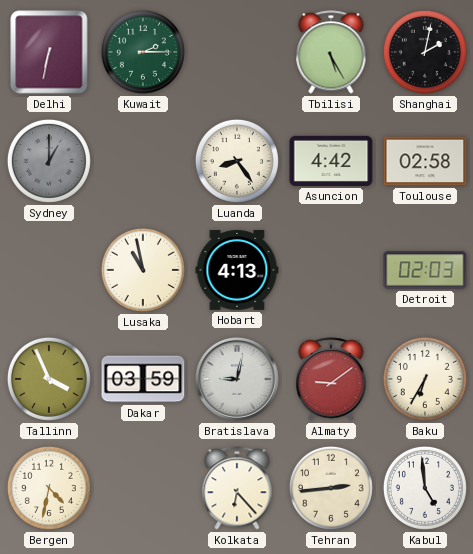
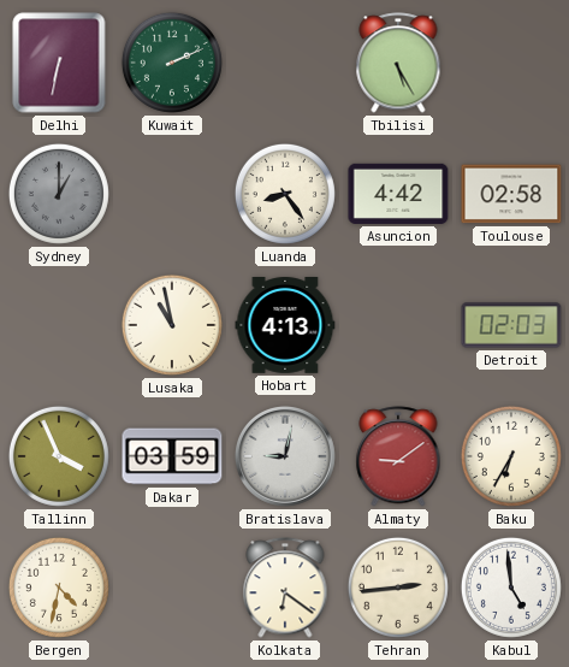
Kuwait: 2:15 -> 2:11
Shanghai: 2:02 -> none
Kolkata: 6:23 -> 6:21
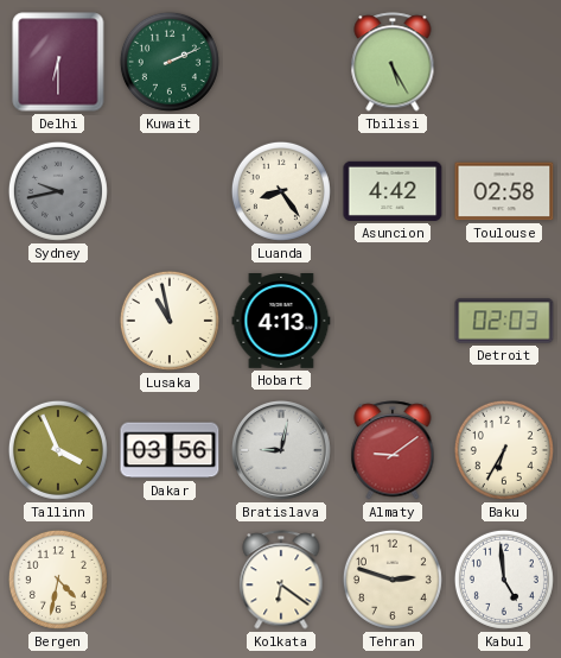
Delhi: 6:32 -> 6:30
Sydney: 1:00 -> 9:43
Dakar: 03:59 -> 03:56
Tehran: 2:44 -> 2:48
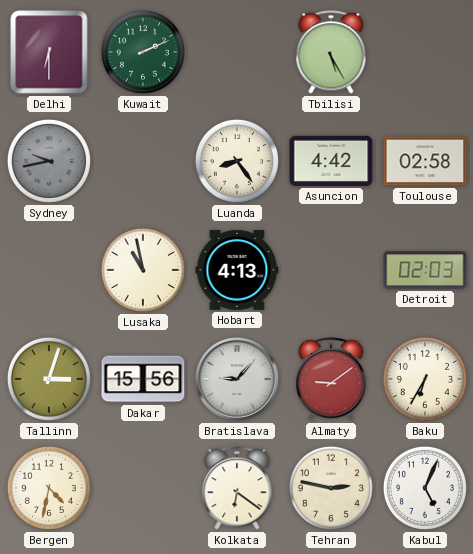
Tallinn: 3:56 -> 3:03
Dakar: 03:56 -> 15:56
Bratislava: 9:02 -> 9:07
Tehran: 2:48 -> 2:47
Kabul: 4:59 -> 5:04
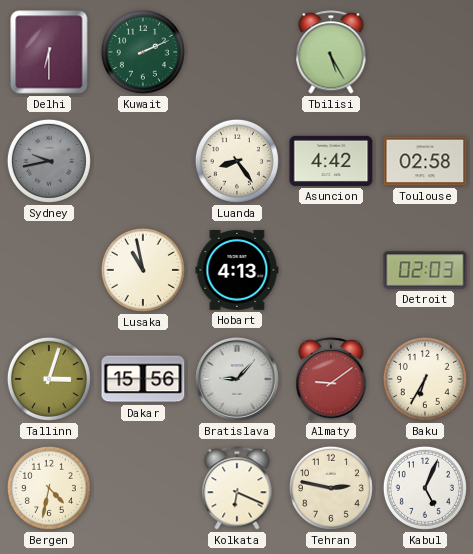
Kolkata: 6:21 -> 6:19
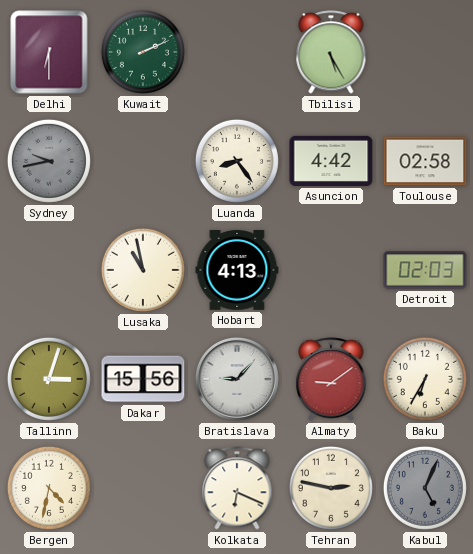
Kabul dial: white -> grey
